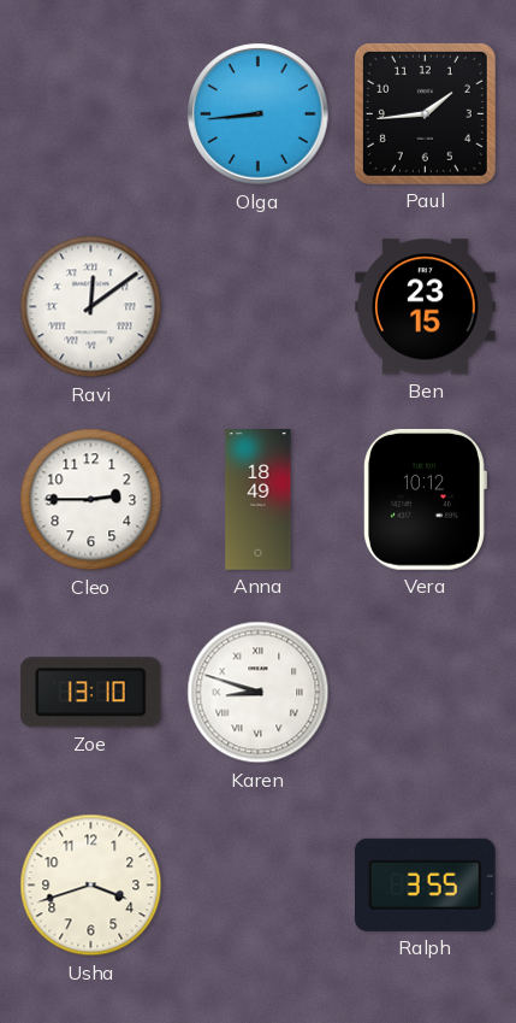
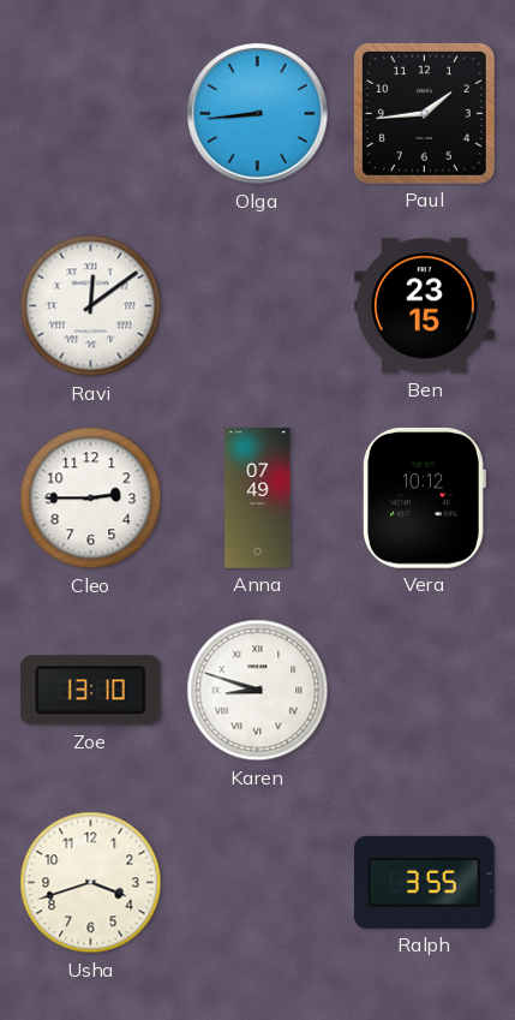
Anna: 18:49 -> 07:49
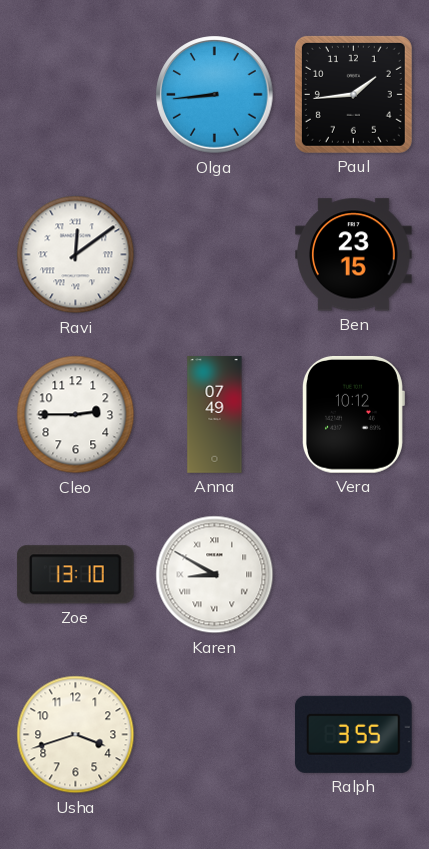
Karen: 8:48 -> 8:50
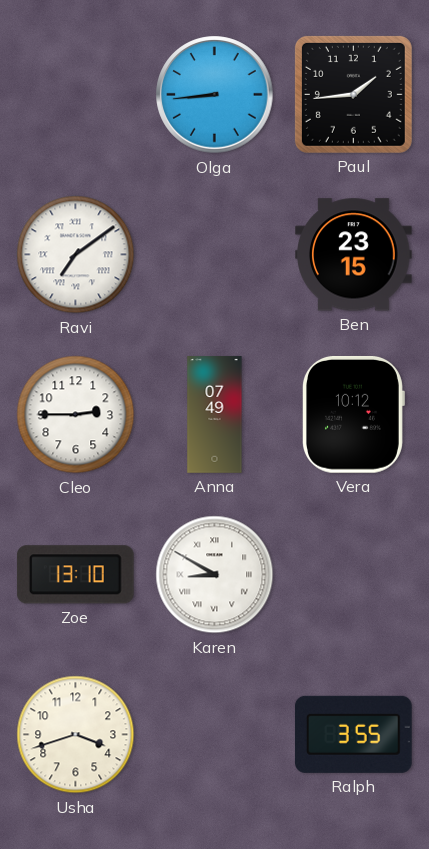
Ravi: 12:09 -> 7:09
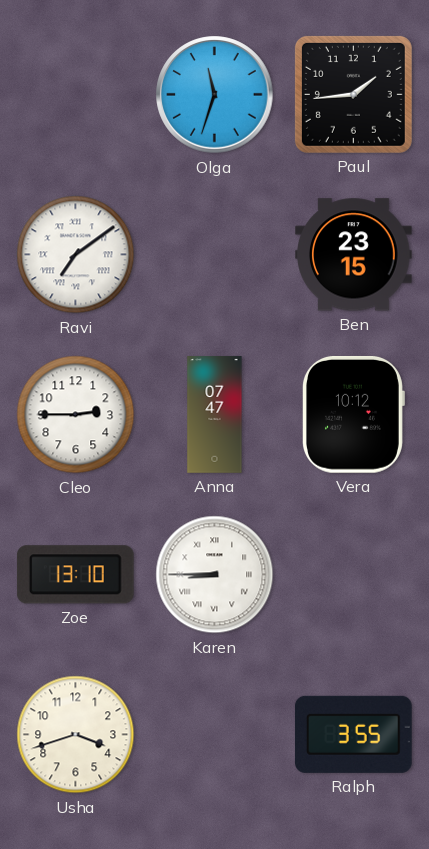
Olga: 8:44 -> 11:33
Anna: 07:49 -> 07:47
Karen: 8:50 -> 8:45
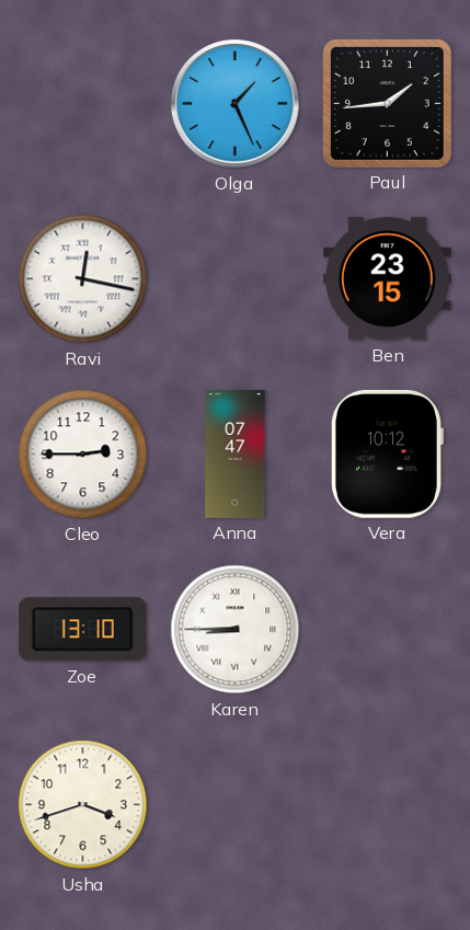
Olga: 11:33 -> 1:26
Ravi: 7:09 -> 12:17
Ralph: 3:55 -> none
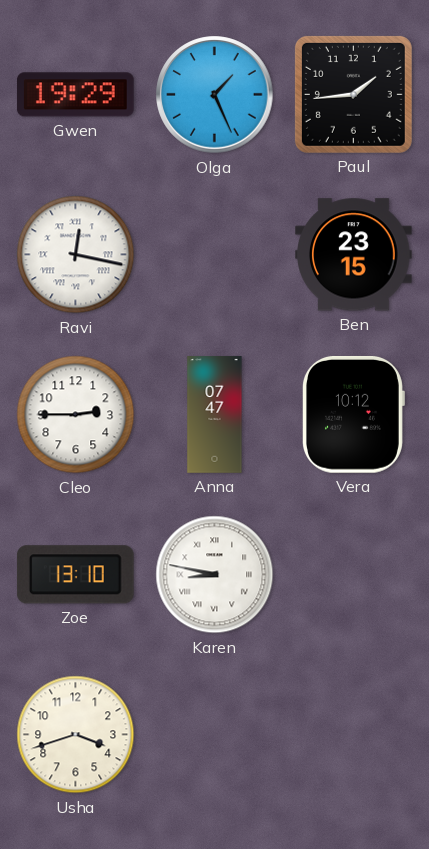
Gwen: none -> 19:29
Karen: 8:45 -> 8:47
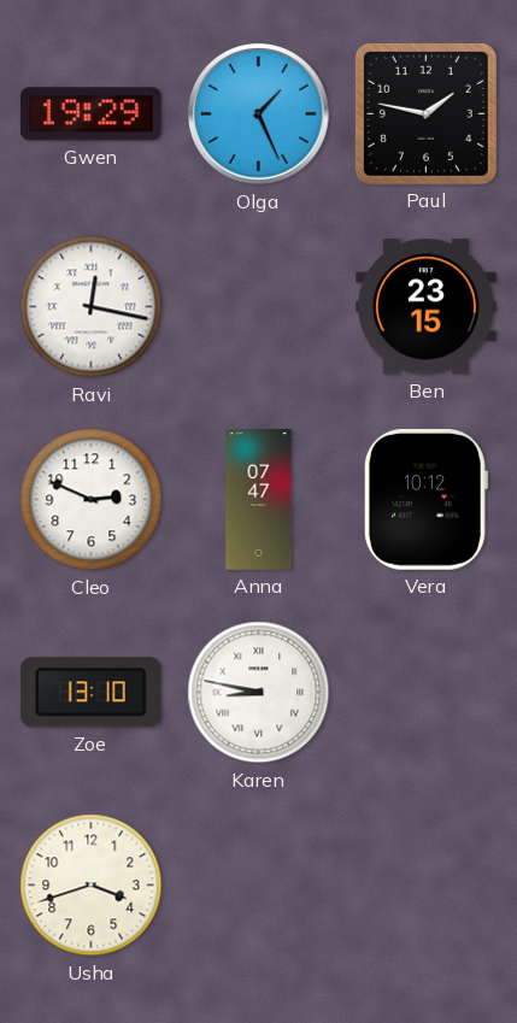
Paul: 1:44 -> 1:47
Cleo: 2:45 -> 2:49
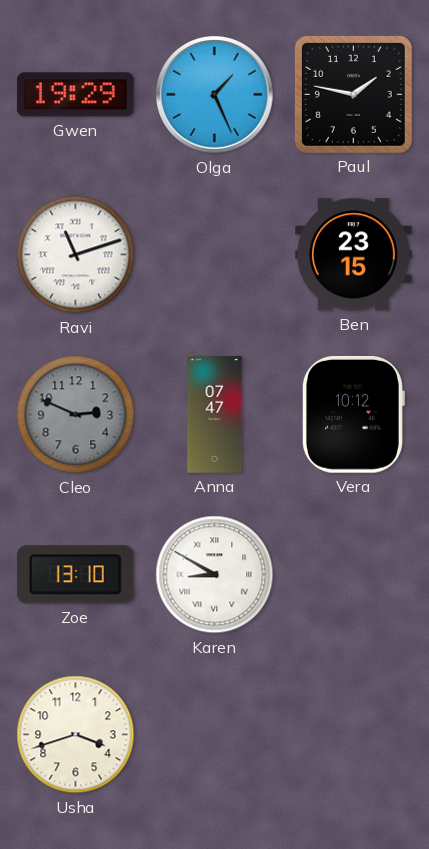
Ravi: 12:17 -> 11:12
Cleo dial: white -> grey
Karen: 8:47 -> 8:50
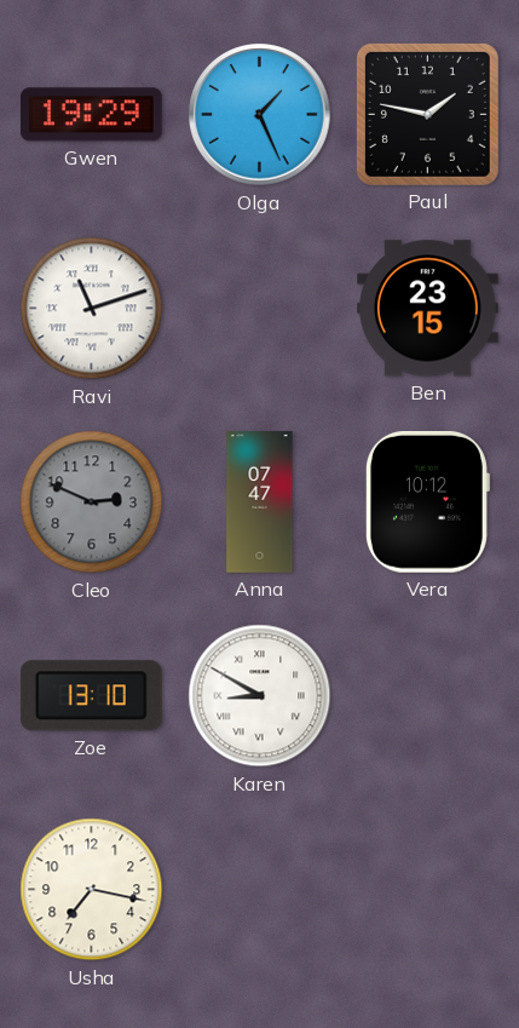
Usha: 3:42 -> 7:17
